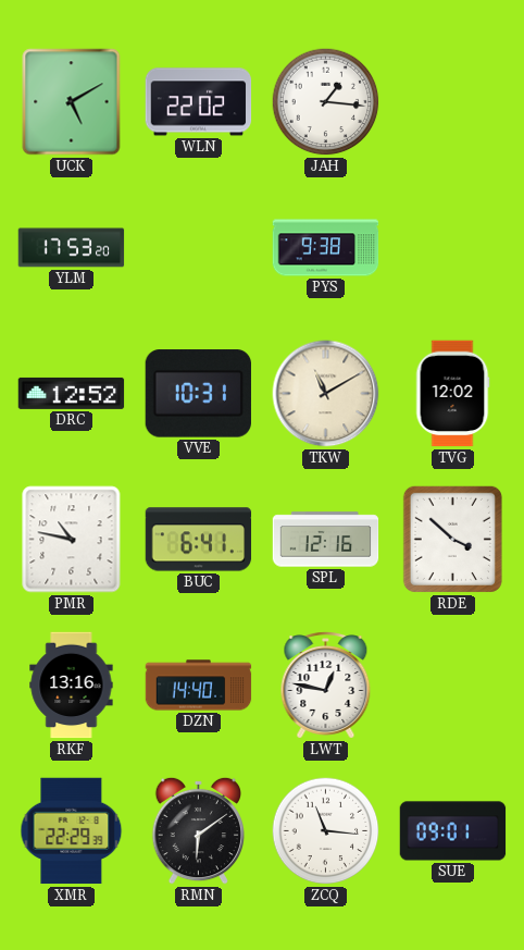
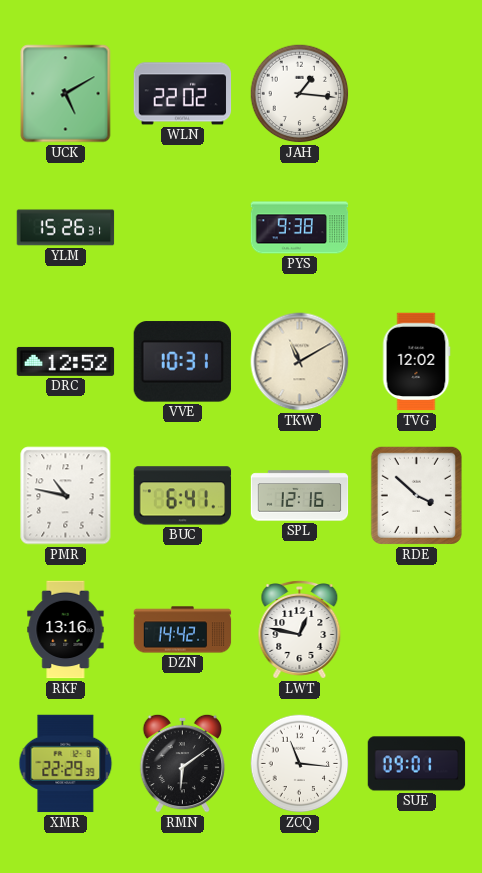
YLM: 17:53 -> 15:26
DZN: 14:40 -> 14:42
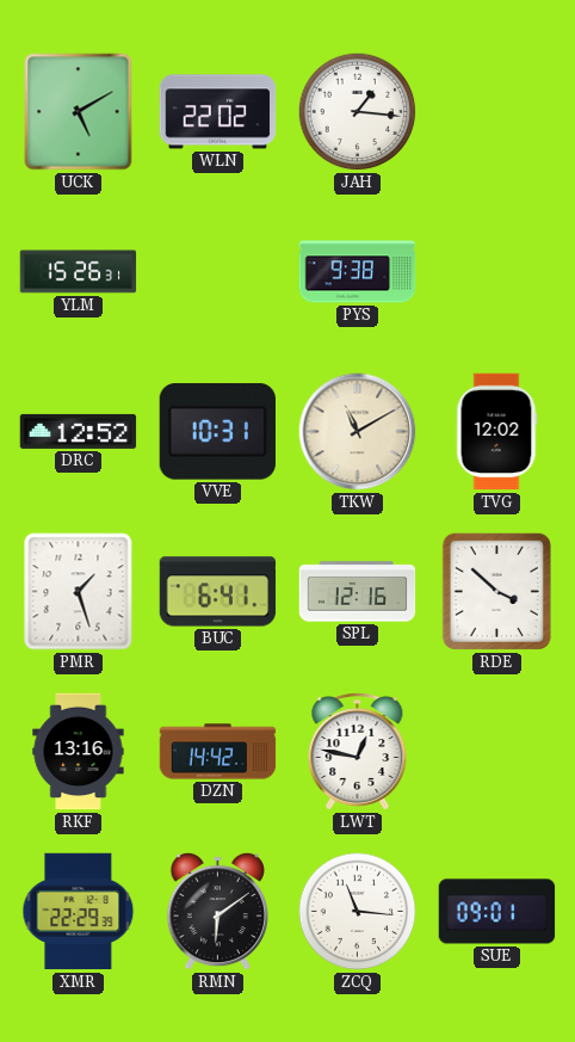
PMR: 10:47 -> 1:27
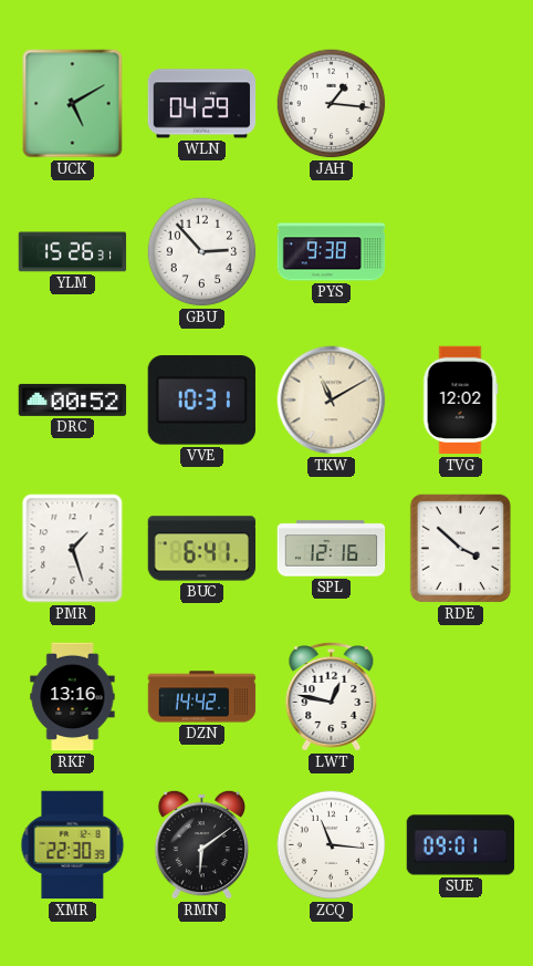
WLN: 22:02 -> 04:29
GBU: none -> 2:53
DRC: 12:52 -> 00:52
XMR: 22:29 -> 22:30
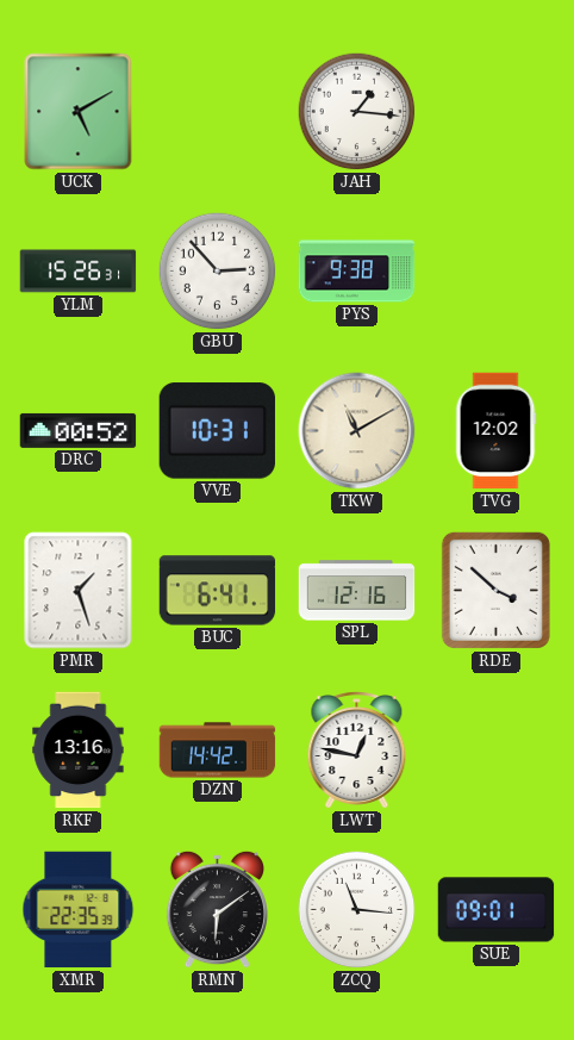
WLN: 04:29 -> none
XMR: 22:30 -> 22:35
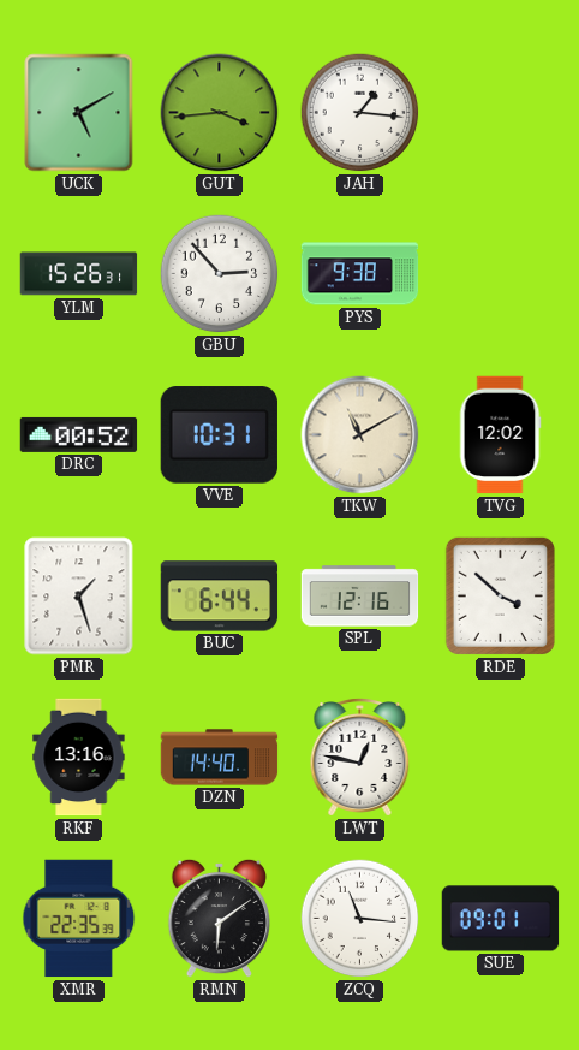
GUT: none -> 3:44
BUC: 6:41 -> 6:44
DZN: 14:42 -> 14:40
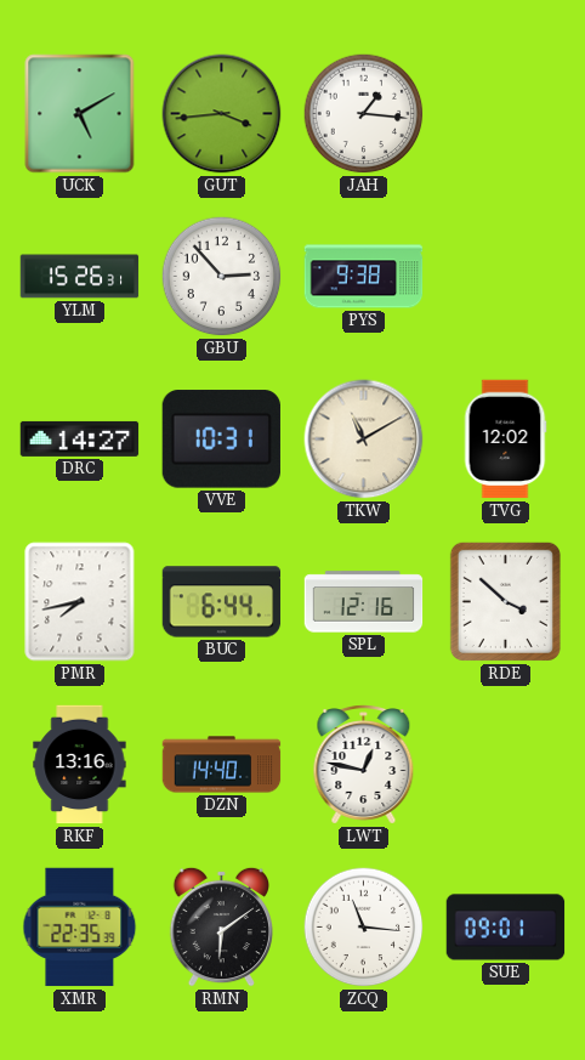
DRC: 00:52 -> 14:27
PMR: 1:27 -> 7:43
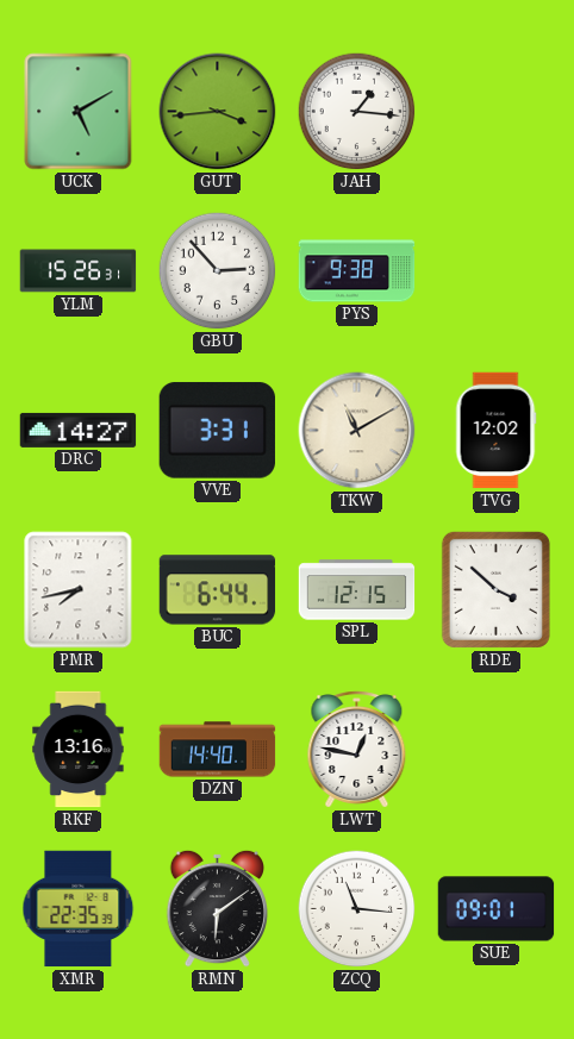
VVE: 10:31 -> 3:31
SPL: 12:16 -> 12:15
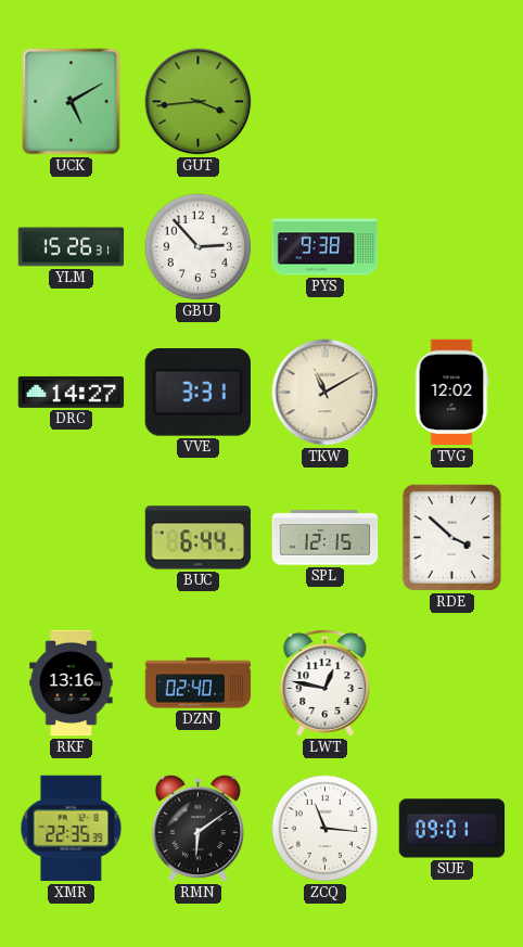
JAH: 1:16 -> none
PMR: 7:43 -> none
DZN: 14:40 -> 02:40
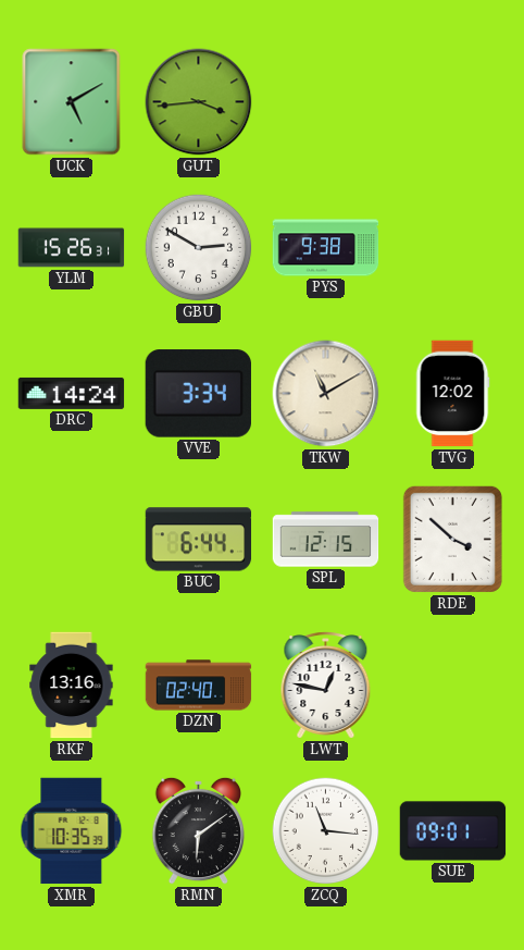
GBU: 2:53 -> 2:50
DRC: 14:27 -> 14:24
VVE: 3:31 -> 3:34
XMR: 22:35 -> 10:35
